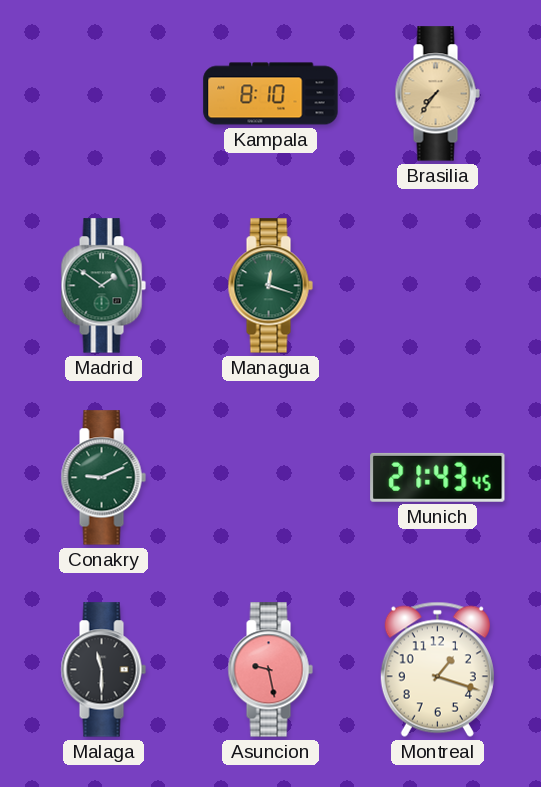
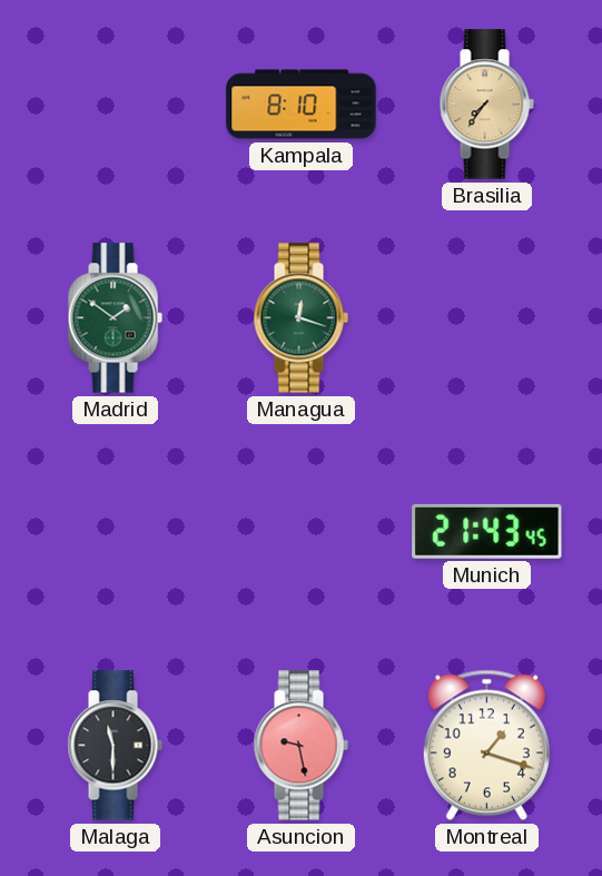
Conakry: 9:11 -> none
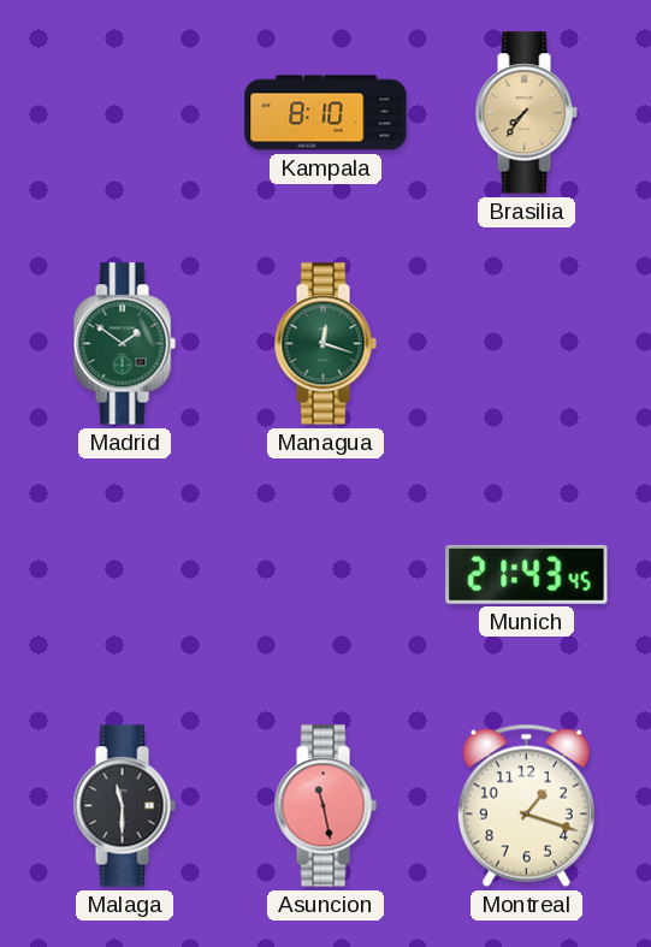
Asuncion: 9:28 -> 11:28
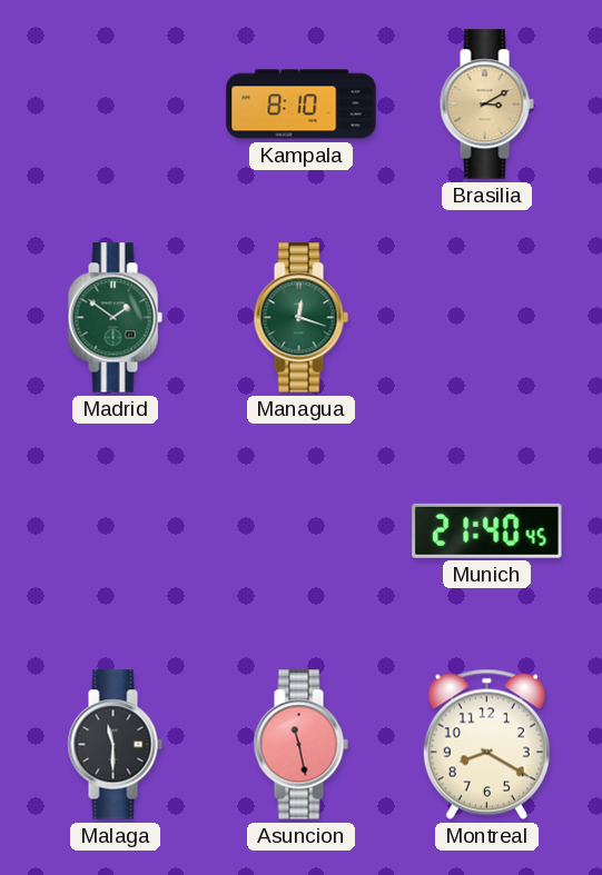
Brasilia: 7:36 -> 3:10
Munich: 21:43 -> 21:40
Montreal: 1:18 -> 8:20
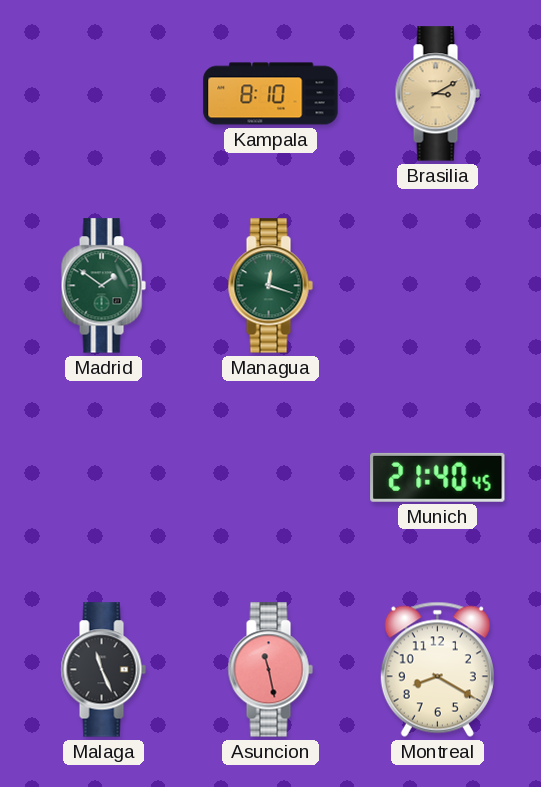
Malaga: 11:30 -> 11:26
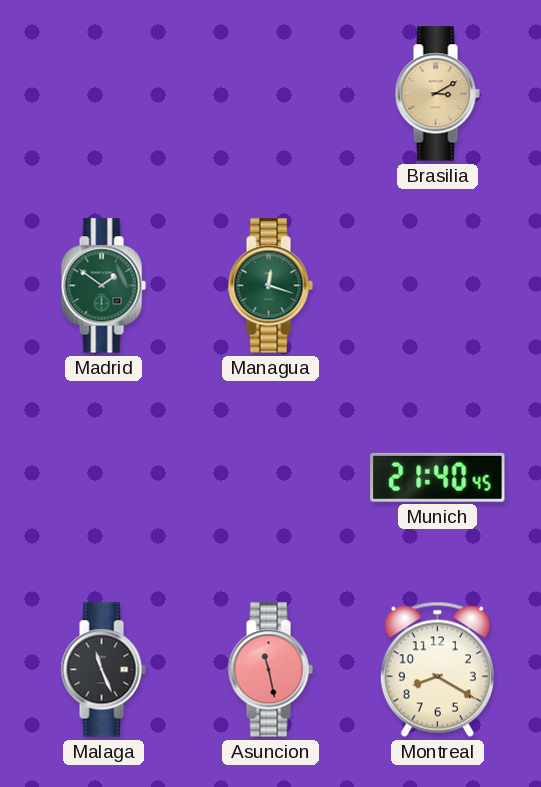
Kampala: 8:10 -> none
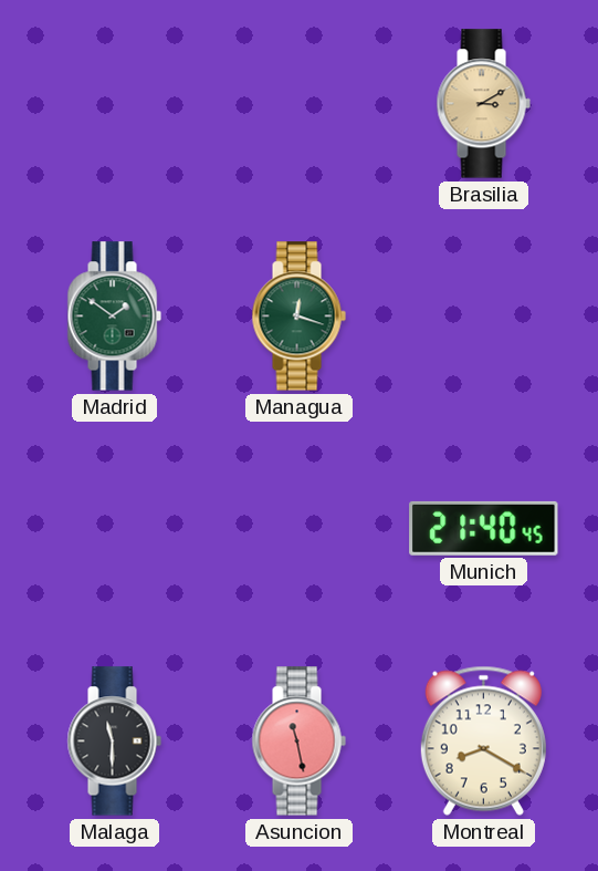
Malaga: 11:26 -> 11:30
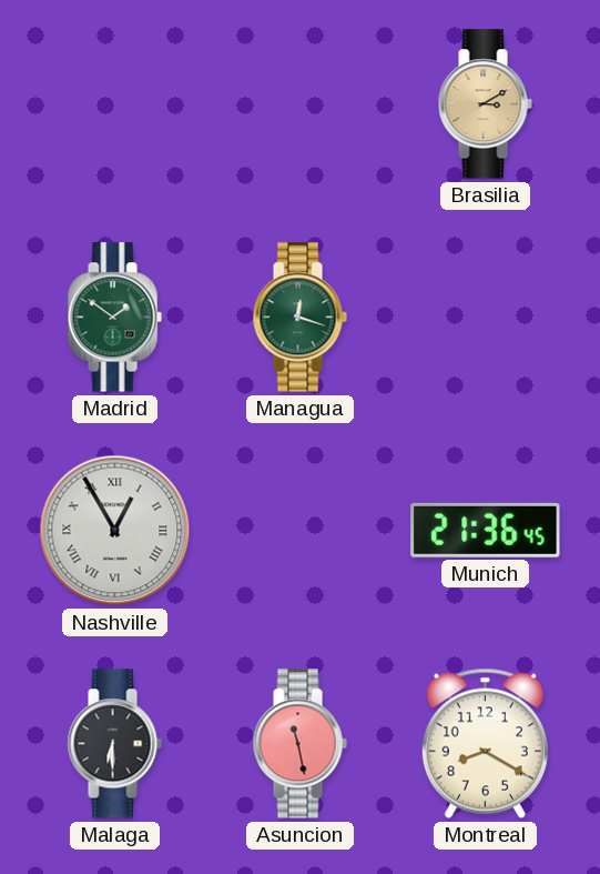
Nashville: none -> 12:55
Munich: 21:40 -> 21:36
Malaga: 11:30 -> 6:30
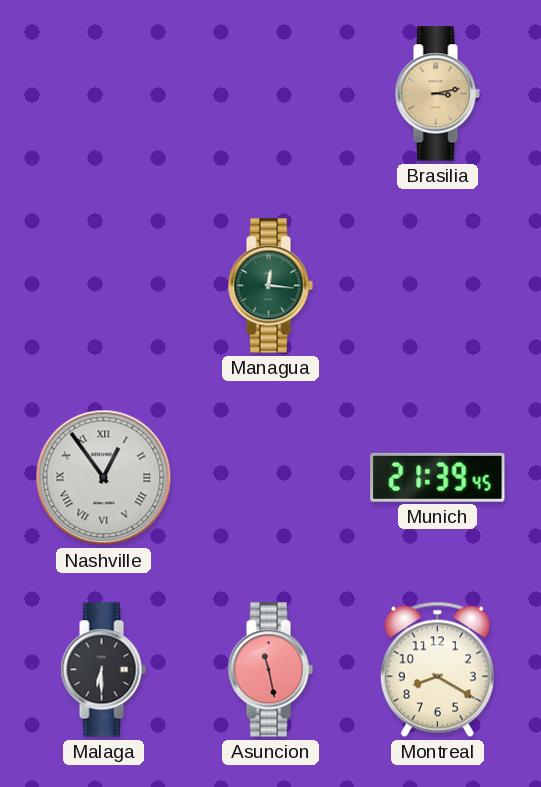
Brasilia: 3:10 -> 3:13
Madrid: 1:51 -> none
Managua: 12:18 -> 12:16
Nashville: 12:55 -> 12:54
Munich: 21:36 -> 21:39
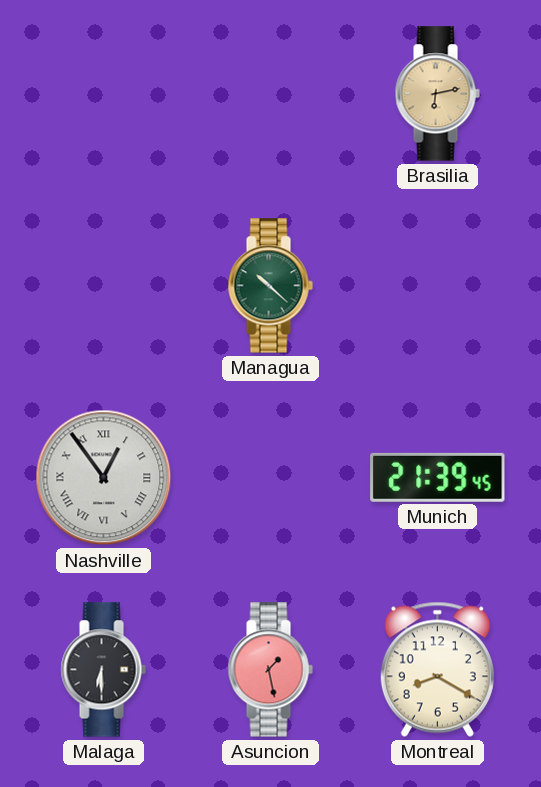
Brasilia: 3:13 -> 6:13
Managua: 12:16 -> 10:22
Asuncion: 11:28 -> 1:28
